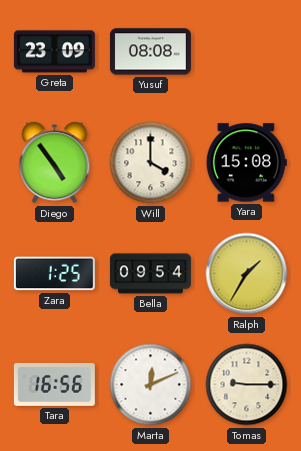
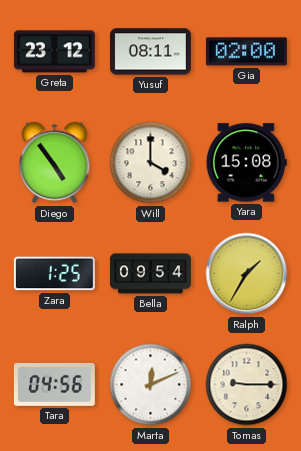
Greta: 23:09 -> 23:12
Yusuf: 08:08 -> 08:11
Gia: none -> 02:00
Tara: 16:56 -> 04:56
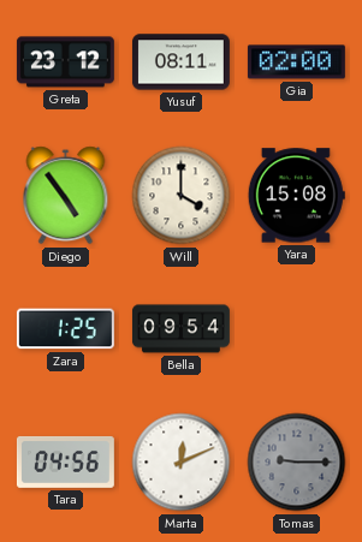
Ralph: 1:35 -> none
Tomas dial: cream -> grey
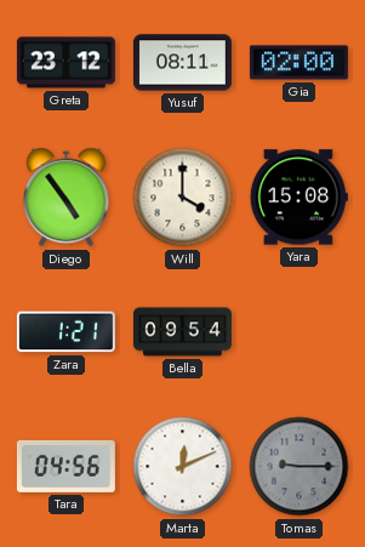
Zara: 1:25 -> 1:21
